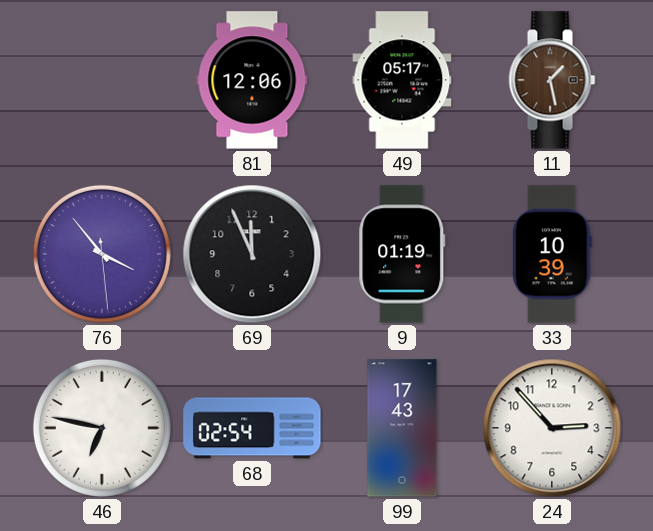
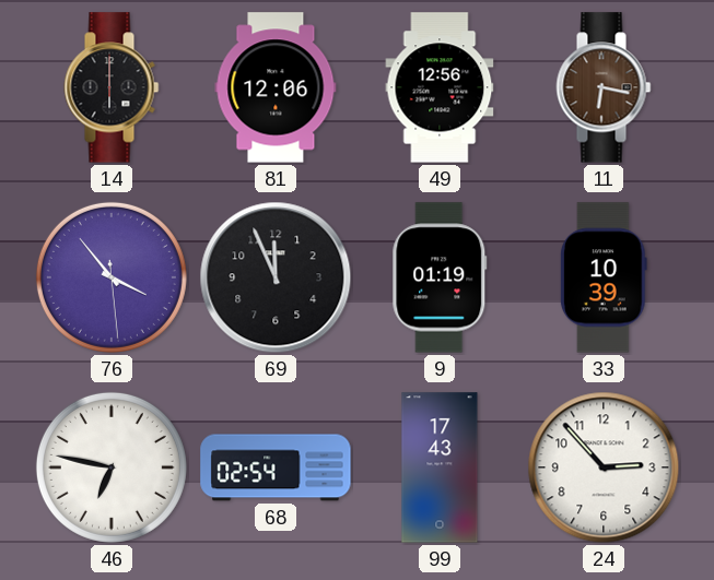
14: none -> 6:00
49: 05:17 -> 12:56
11: 1:28 -> 6:17
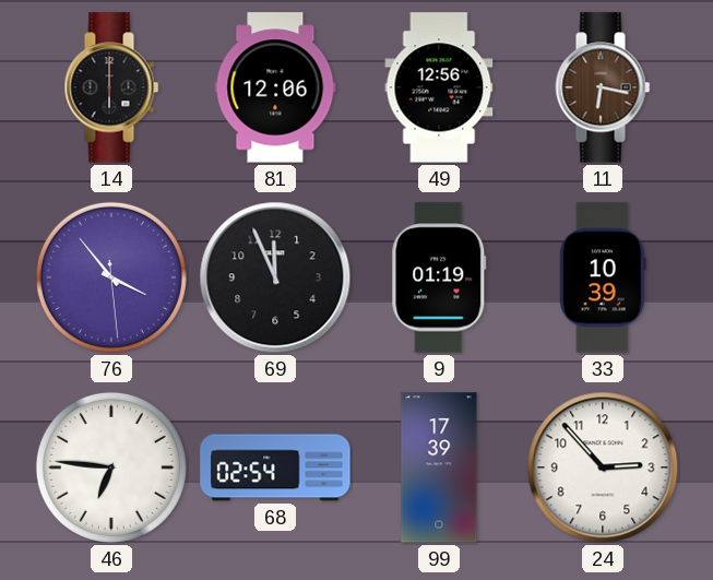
46: 6:47 -> 6:46
99: 17:43 -> 17:39
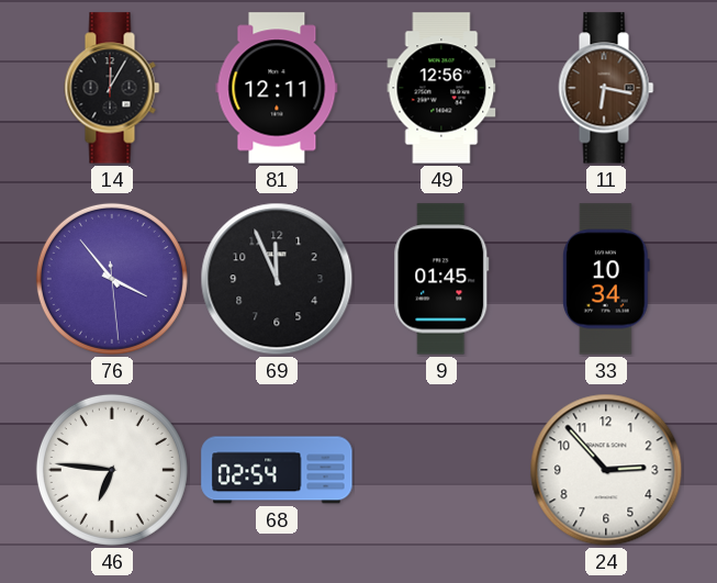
14: 6:00 -> 12:05
81: 12:06 -> 12:11
9: 01:19 -> 01:45
33: 10:39 -> 10:34
99: 17:39 -> none
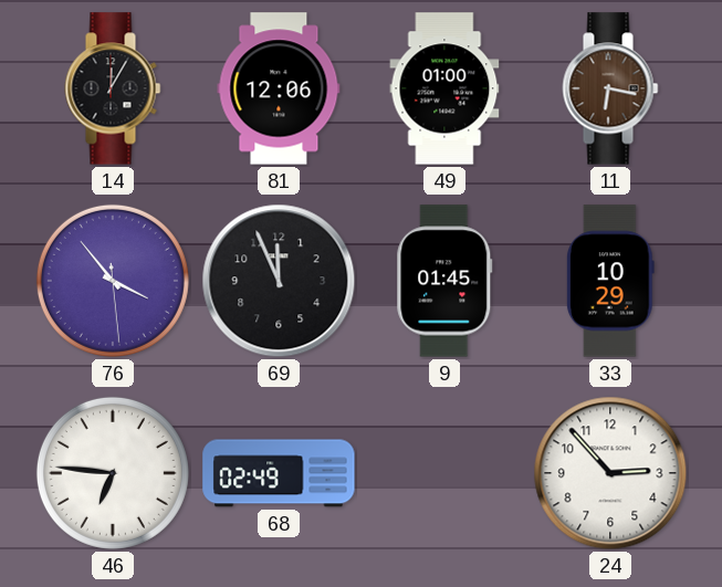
81: 12:11 -> 12:06
49: 12:56 -> 01:00
33: 10:34 -> 10:29
68: 02:54 -> 02:49
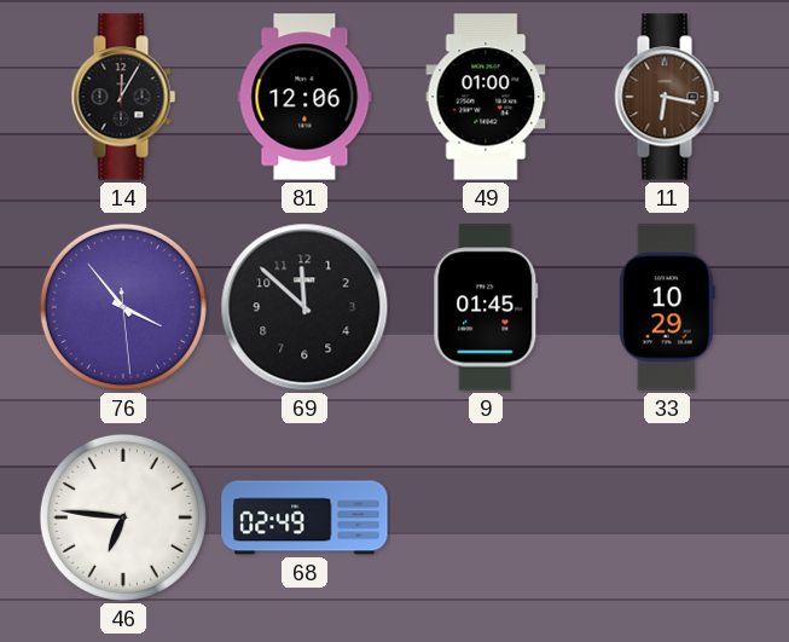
69: 11:56 -> 11:52
24: 2:53 -> none
